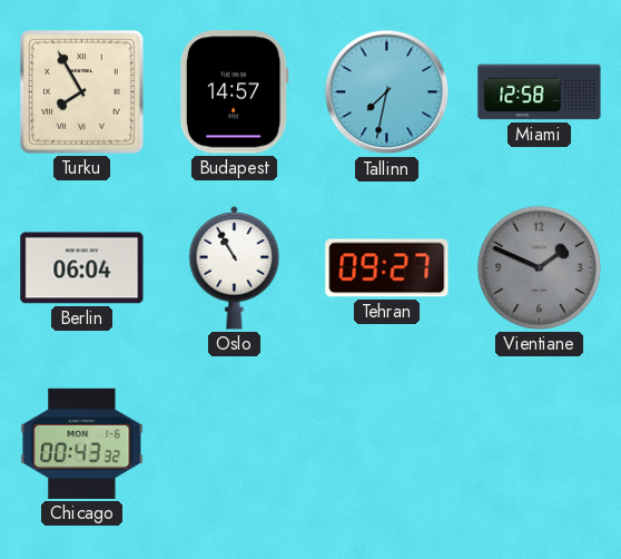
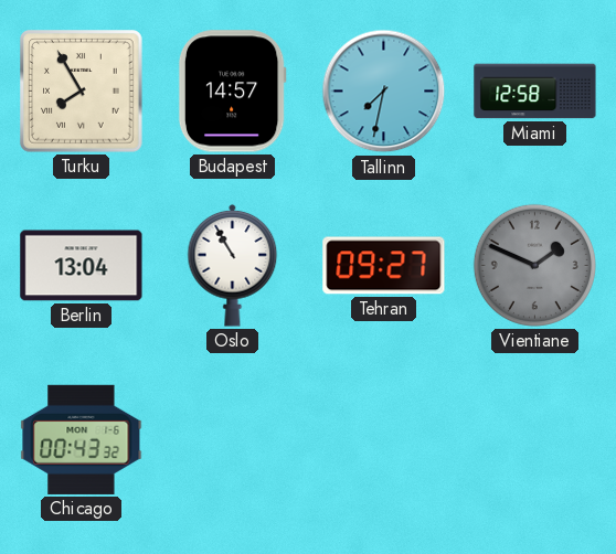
Berlin: 06:04 -> 13:04
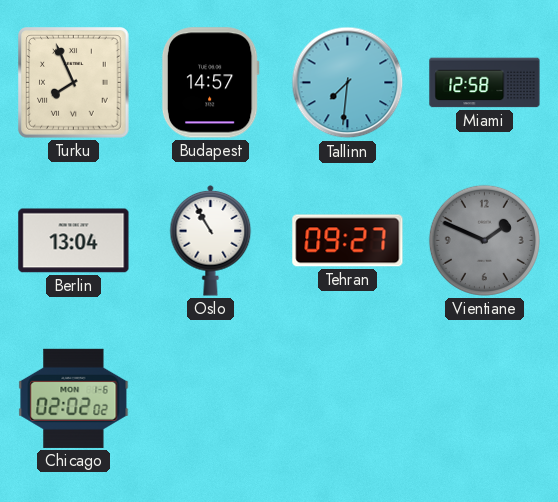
Turku: 7:55 -> 7:56
Tallinn: 7:32 -> 7:31
Chicago: 00:43 -> 02:02
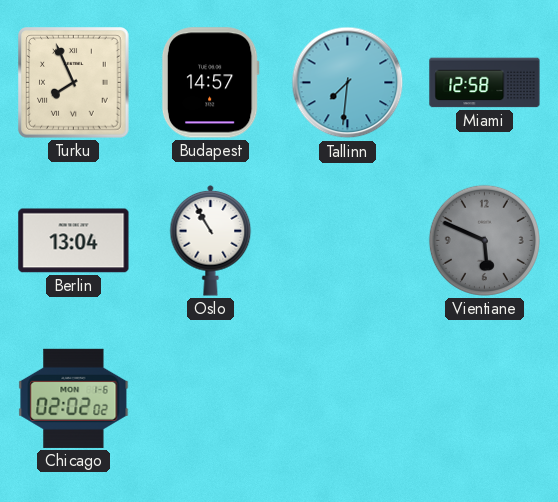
Tehran: 09:27 -> none
Vientiane: 1:49 -> 5:49
